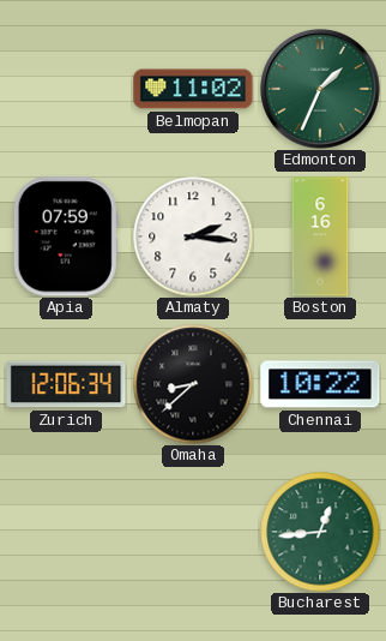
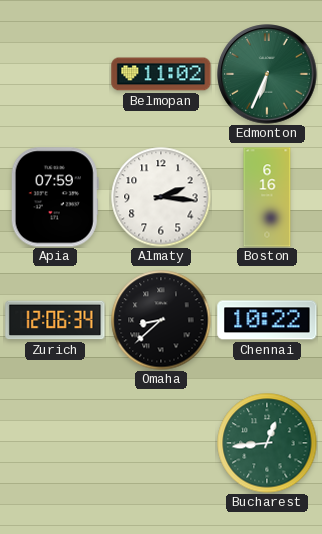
Edmonton: 1:34 -> 6:34
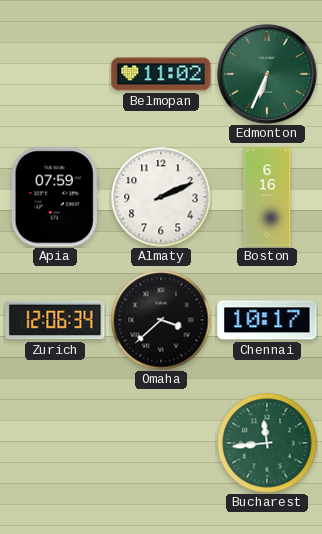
Almaty: 2:16 -> 2:11
Omaha: 8:38 -> 3:38
Chennai: 10:22 -> 10:17
Bucharest: 12:44 -> 11:44
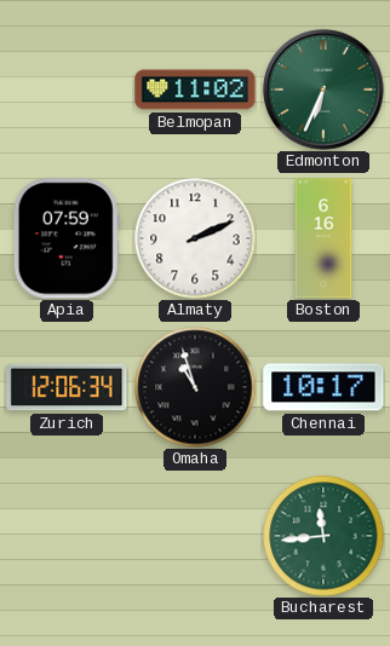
Omaha: 3:38 -> 10:57
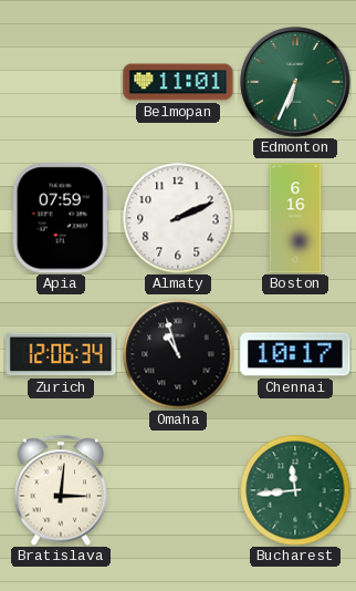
Belmopan: 11:02 -> 11:01
Bratislava: none -> 3:01
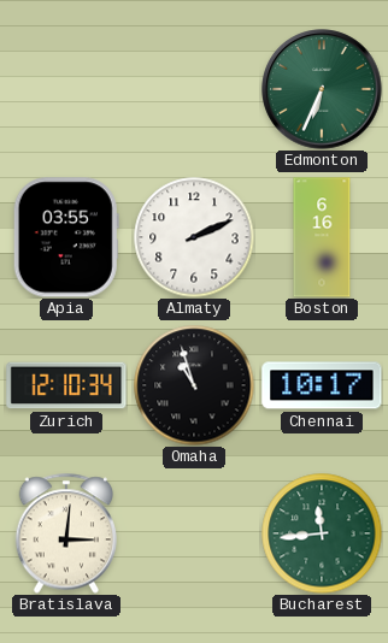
Belmopan: 11:01 -> none
Apia: 07:59 -> 03:55
Zurich: 12:06 -> 12:10
